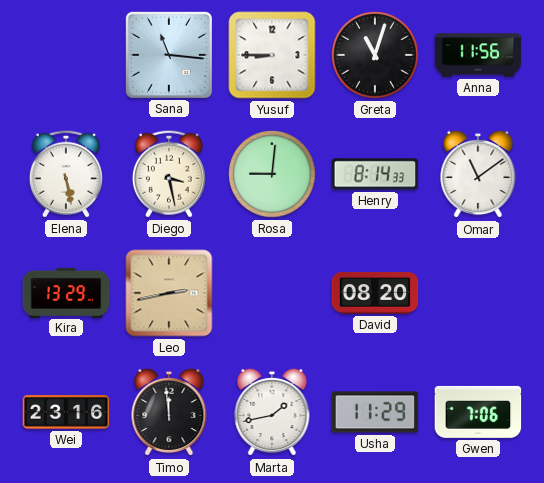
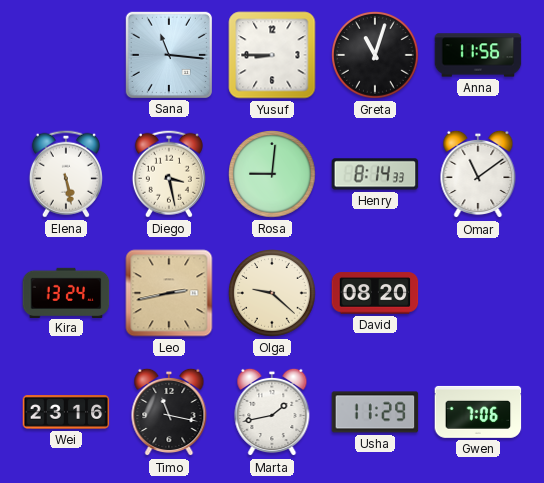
Kira: 13:29 -> 13:24
Olga: none -> 9:22
Timo: 11:59 -> 11:17
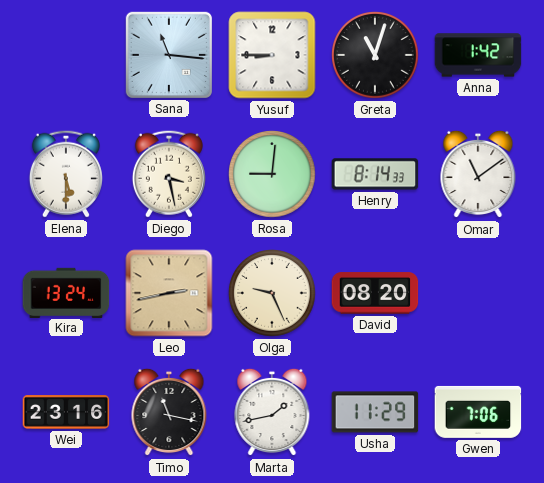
Anna: 11:56 -> 1:42
Elena: 5:28 -> 5:30
Olga: 9:22 -> 9:26
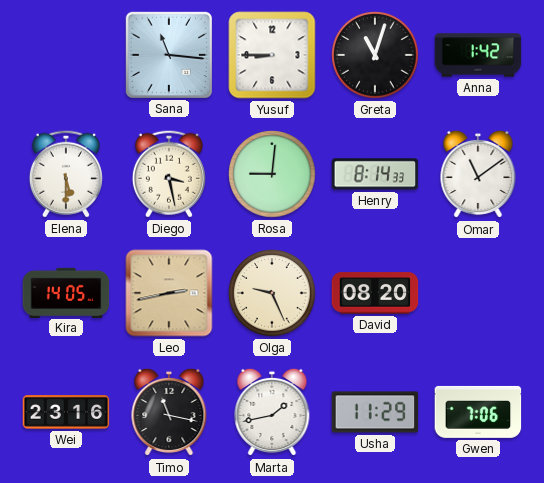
Kira: 13:24 -> 14:05
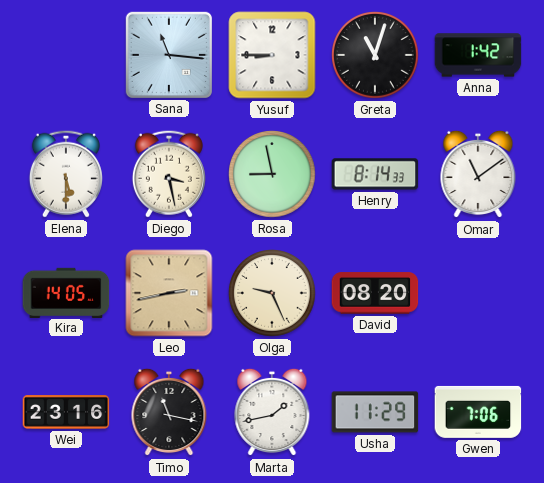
Rosa: 9:01 -> 8:58
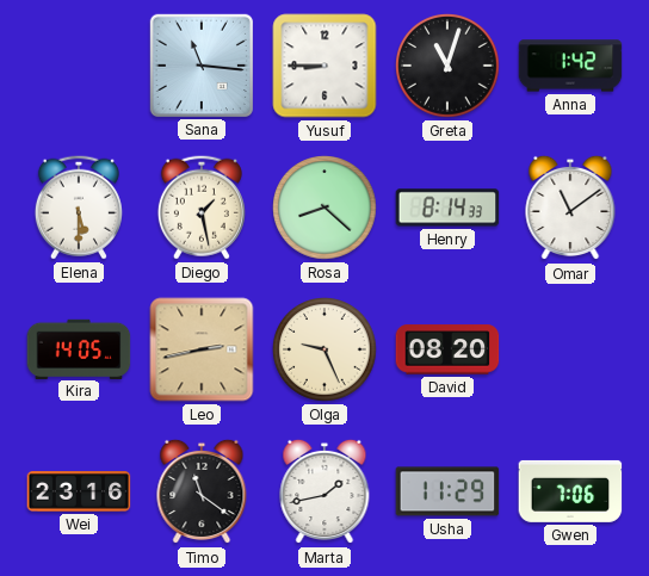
Diego: 3:28 -> 1:28
Rosa: 8:58 -> 8:22
Timo: 11:17 -> 11:21
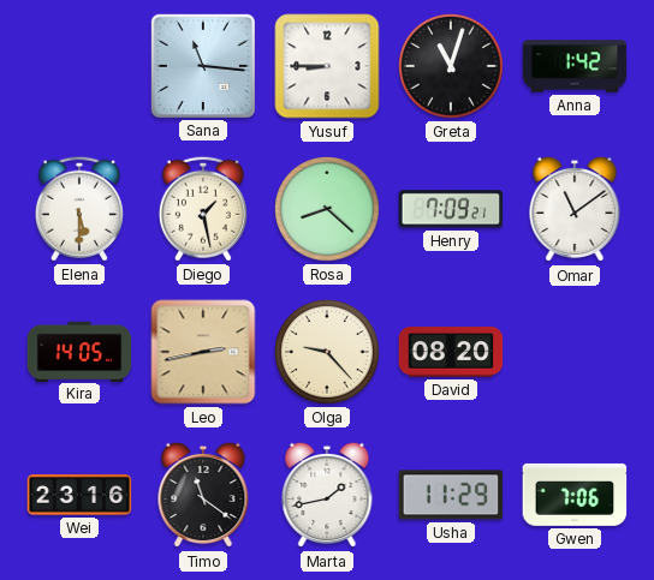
Henry: 8:14 -> 7:09
Olga: 9:26 -> 9:23
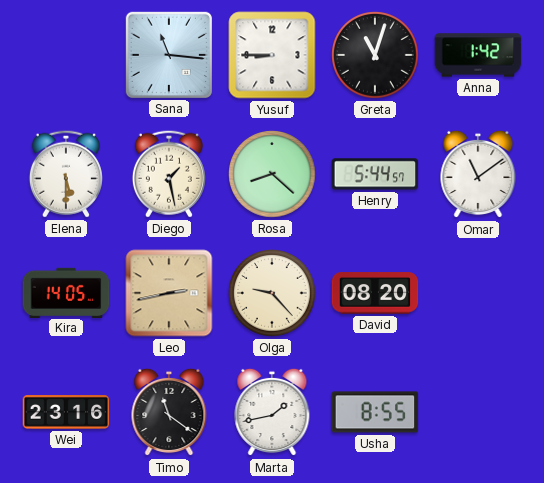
Henry: 7:09 -> 5:44
Usha: 11:29 -> 8:55
Gwen: 7:06 -> none
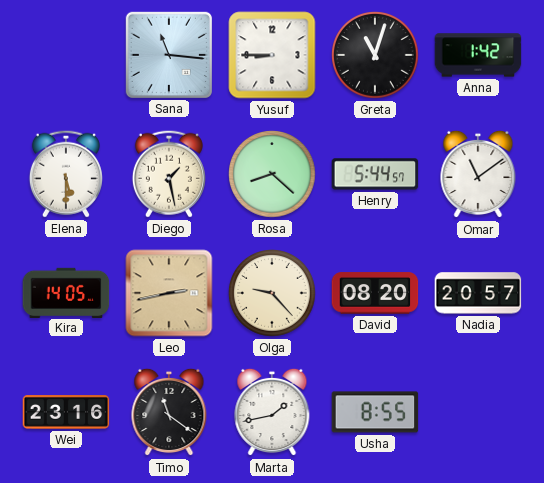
Nadia: none -> 20:57
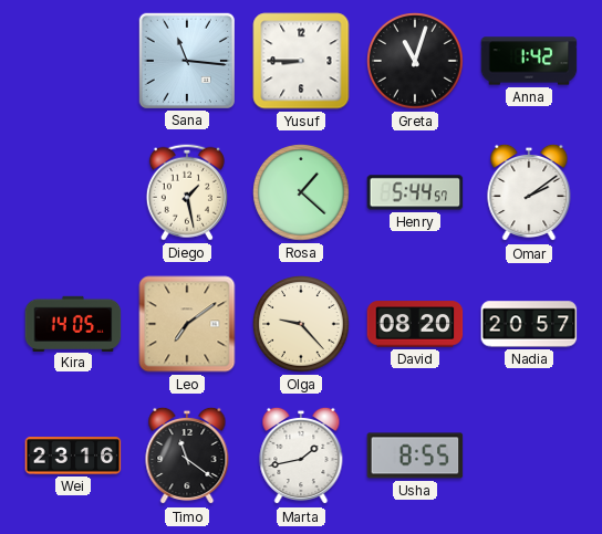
Elena: 5:30 -> none
Rosa: 8:22 -> 1:22
Omar: 11:09 -> 2:09
Leo: 2:43 -> 7:09
